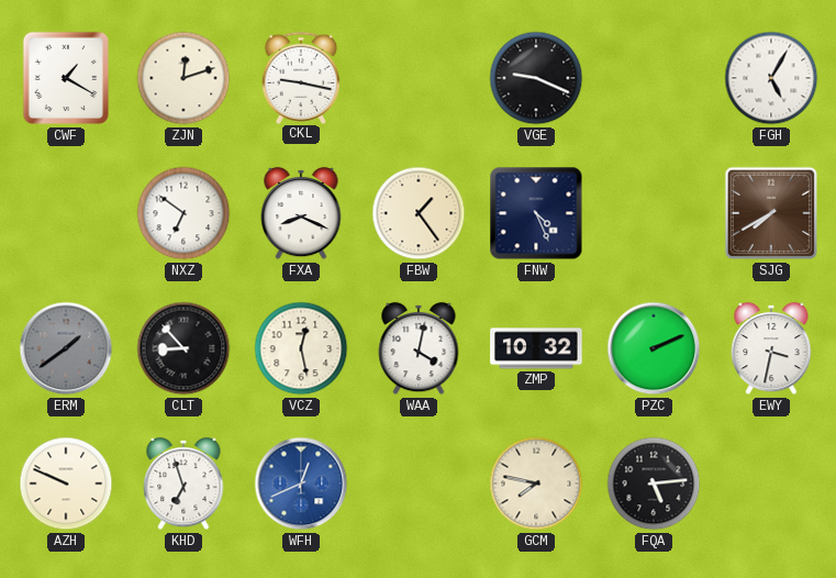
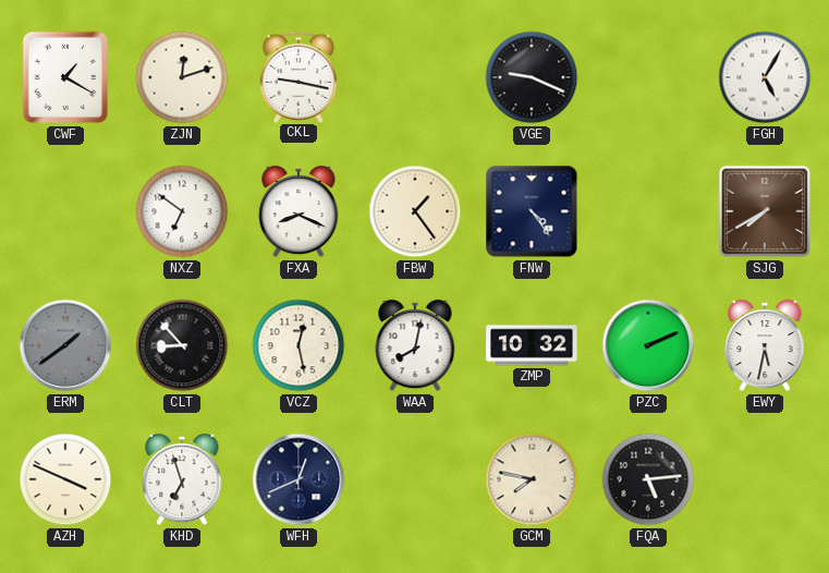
FNW: 4:26 -> 4:24
WAA: 4:02 -> 8:02
EWY: 3:32 -> 5:32
AZH: 9:49 -> 3:49
WFH dial: blue -> navy
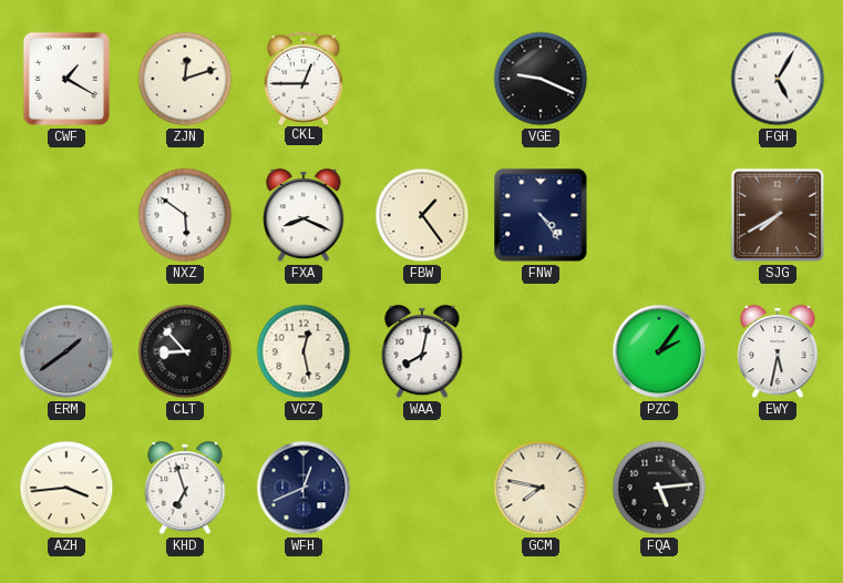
CKL: 9:17 -> 12:45
NXZ: 6:51 -> 5:51
ZMP: 10:32 -> none
PZC: 2:11 -> 2:06
AZH: 3:49 -> 3:44
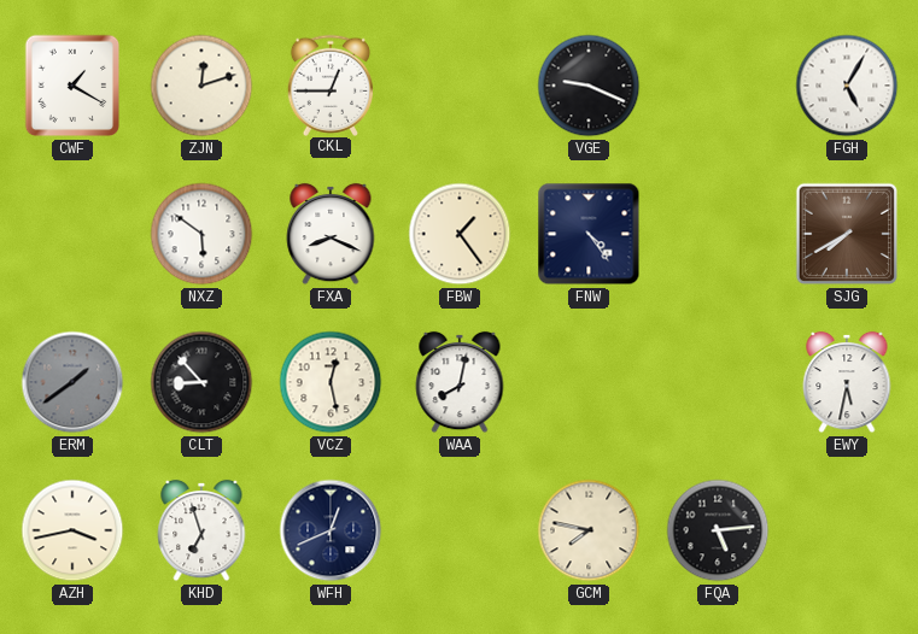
PZC: 2:06 -> none
AZH: 3:44 -> 3:43
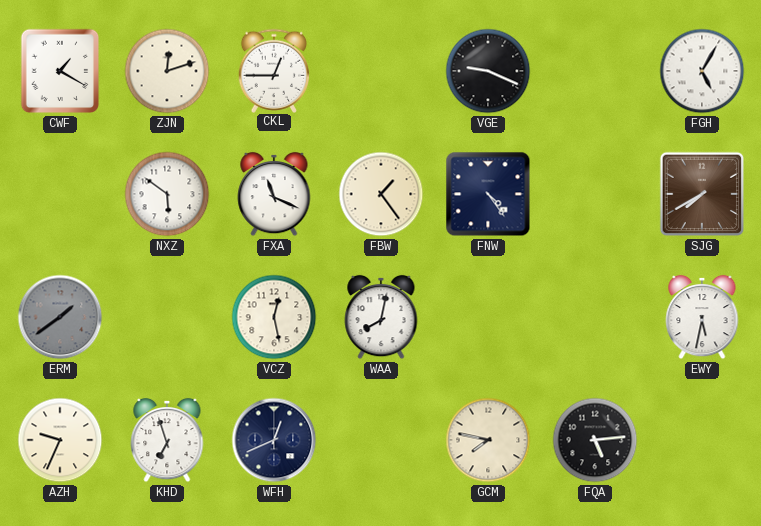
FXA: 8:19 -> 11:19
CLT: 8:53 -> none
AZH: 3:43 -> 9:34
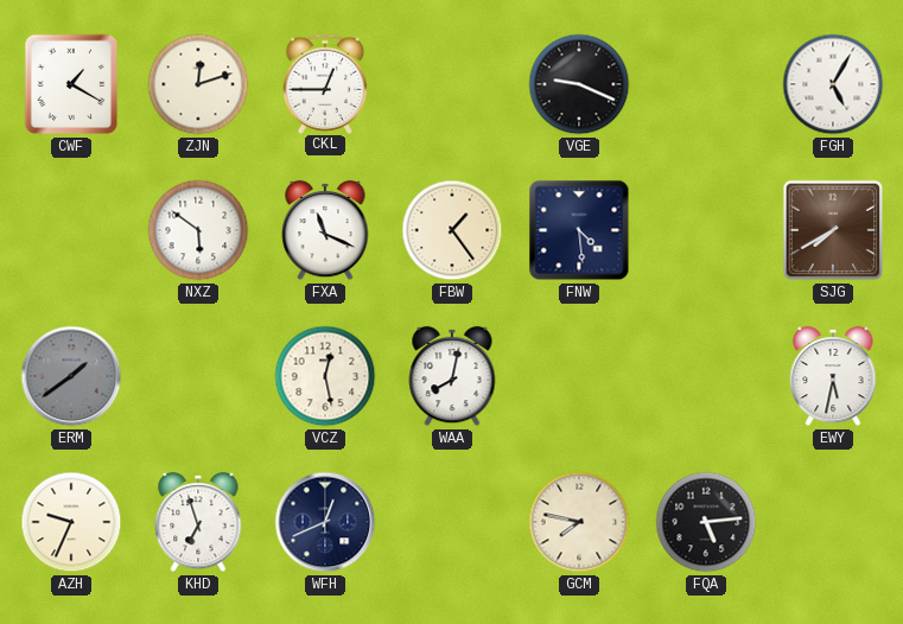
FNW: 4:24 -> 4:29
